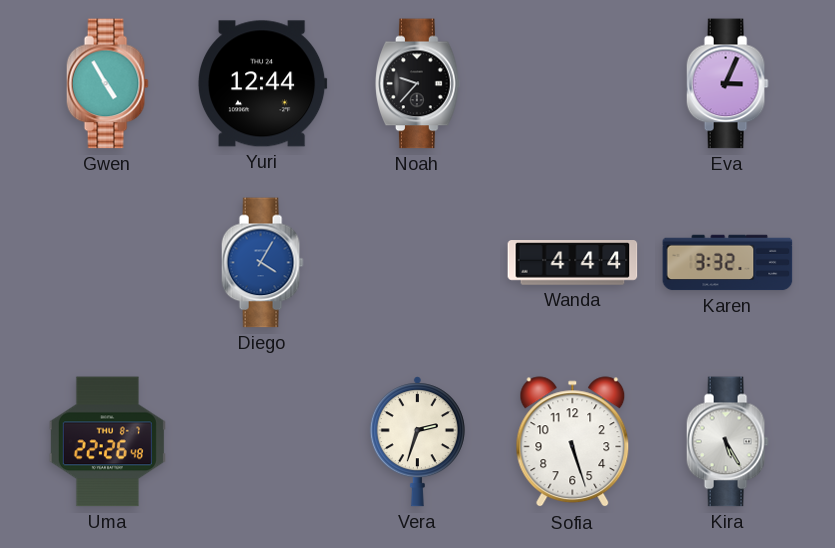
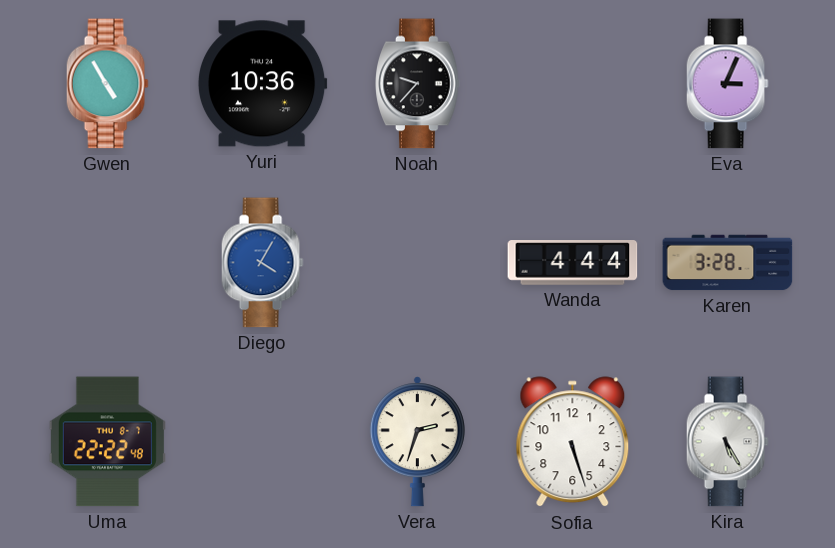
Yuri: 12:44 -> 10:36
Karen: 3:32 -> 3:28
Uma: 22:26 -> 22:22
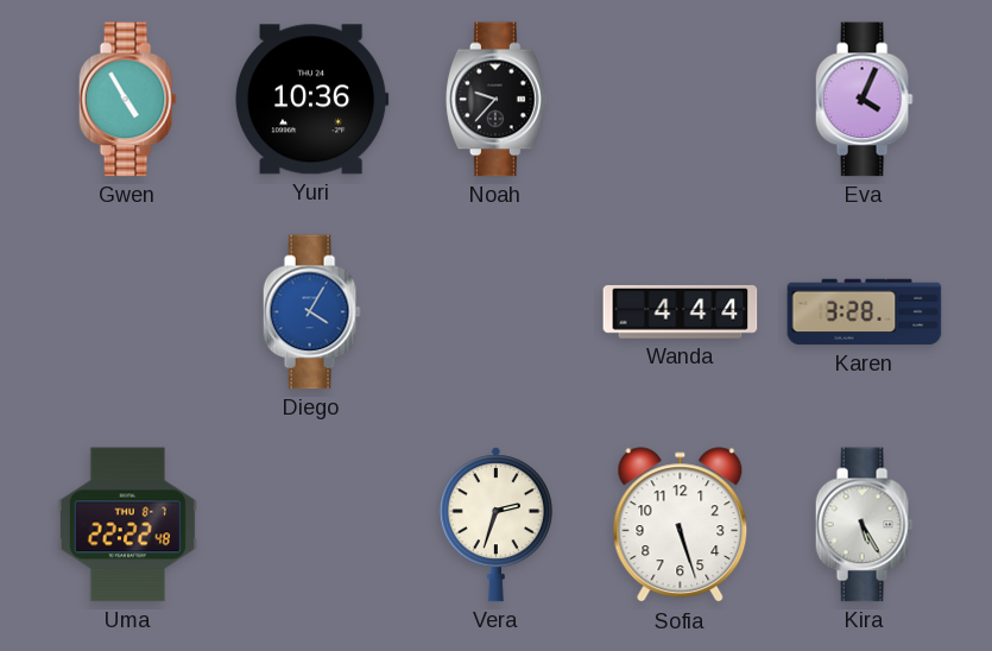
Eva: 3:04 -> 4:04
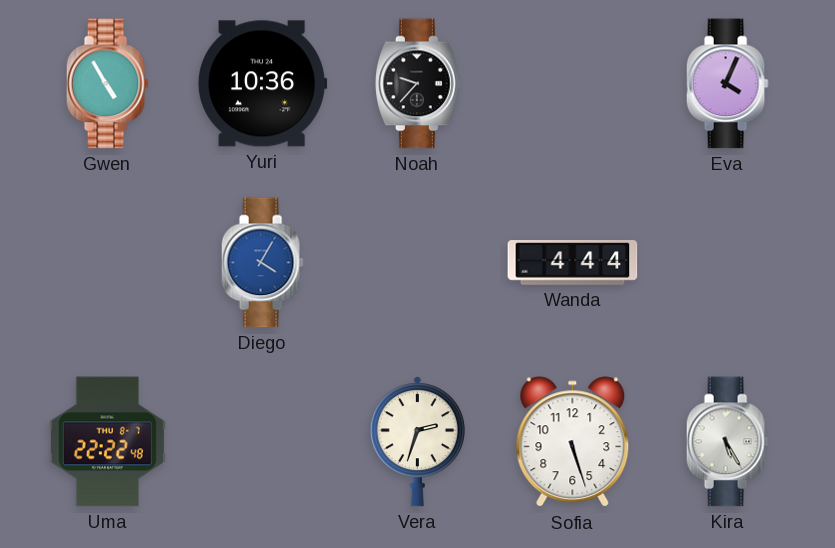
Karen: 3:28 -> none
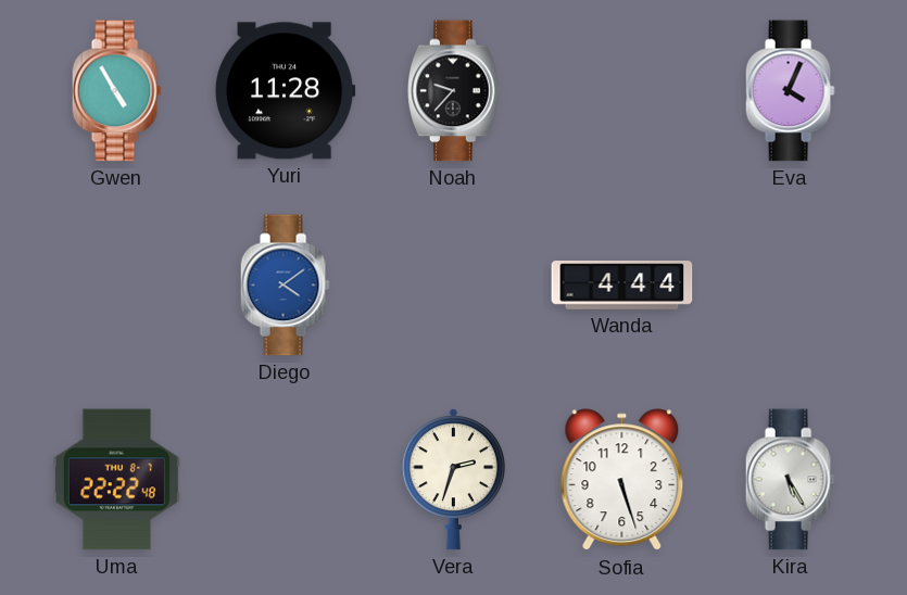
Yuri: 10:36 -> 11:28
Diego: 4:05 -> 4:09
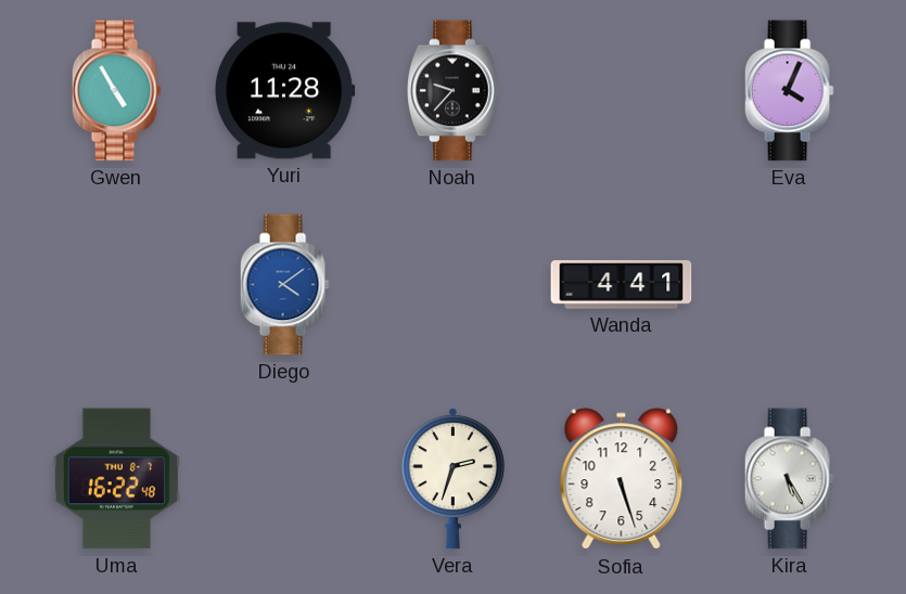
Wanda: 4:44 -> 4:41
Uma: 22:22 -> 16:22
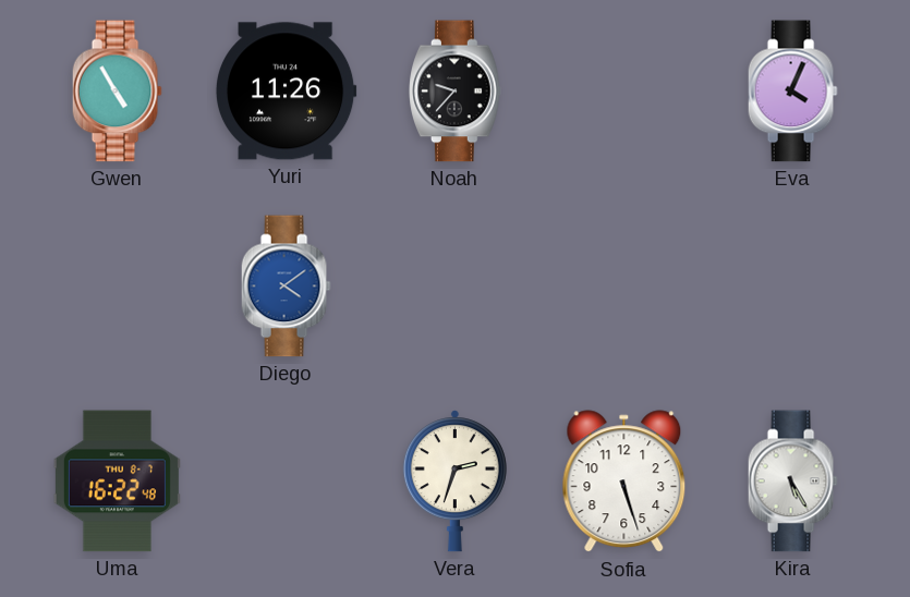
Yuri: 11:28 -> 11:26
Wanda: 4:41 -> none
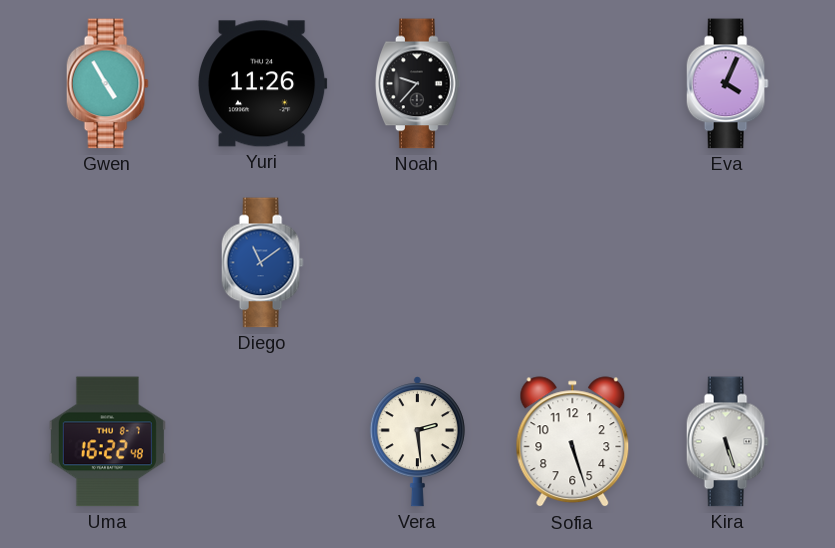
Diego: 4:09 -> 11:09
Vera: 2:33 -> 2:29
Kira: 5:25 -> 5:27
